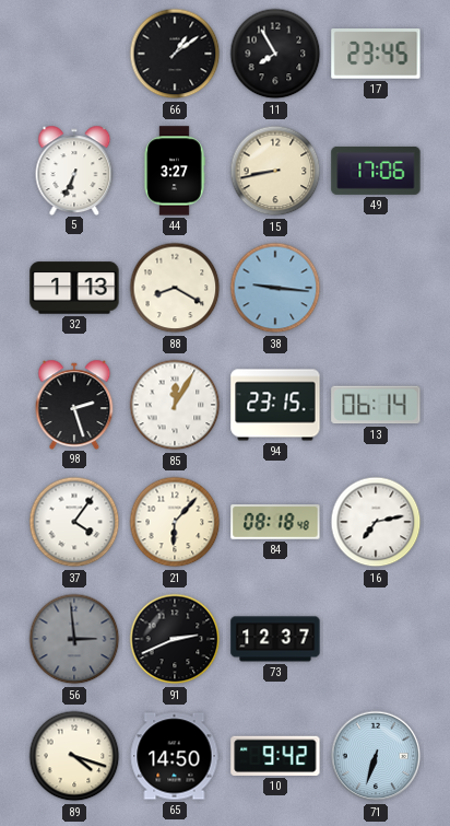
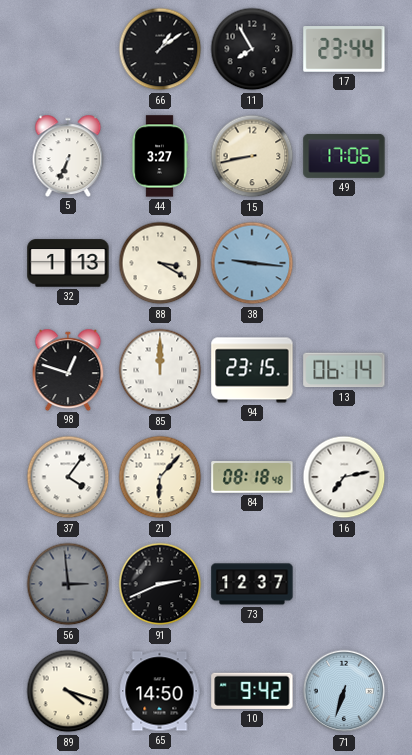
17: 23:45 -> 23:44
88: 8:20 -> 3:20
98: 2:27 -> 12:48
85: 12:05 -> 12:00
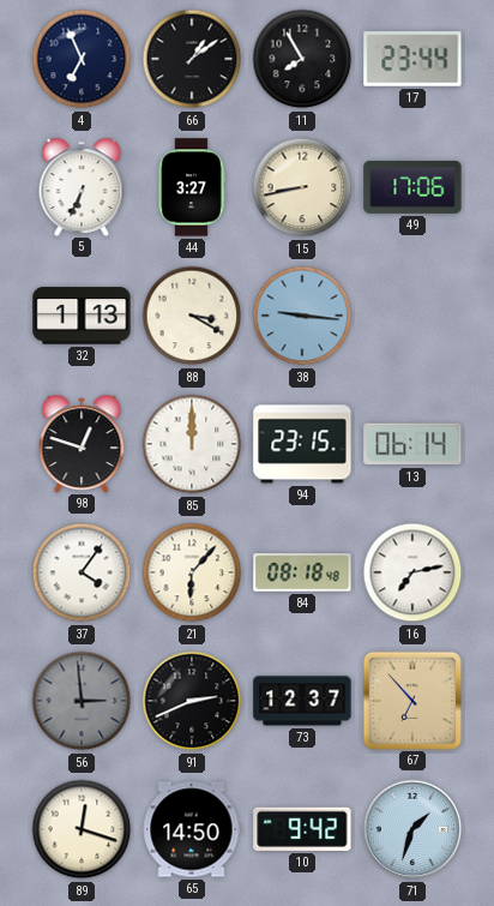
4: none -> 6:56
67: none -> 6:53
89: 4:18 -> 12:18
71: 6:33 -> 1:33
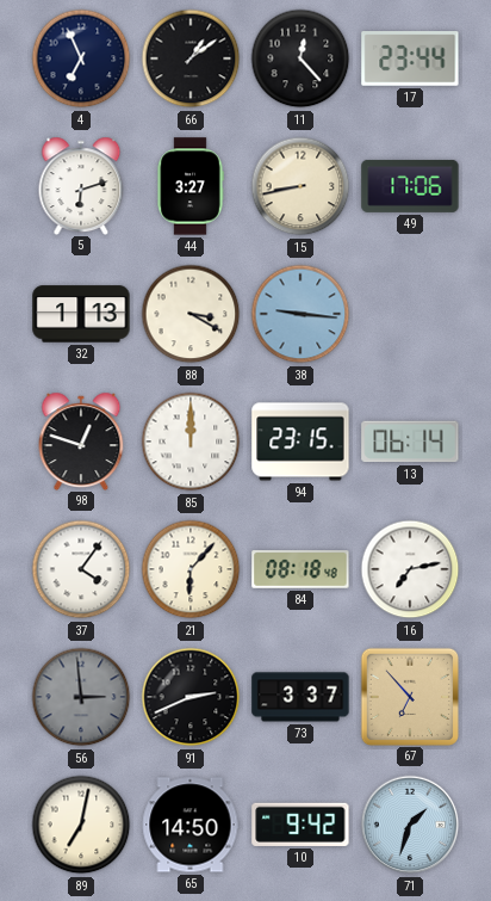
11: 7:55 -> 12:23
5: 6:34 -> 6:12
73: 12:37 -> 3:37
89: 12:18 -> 7:02
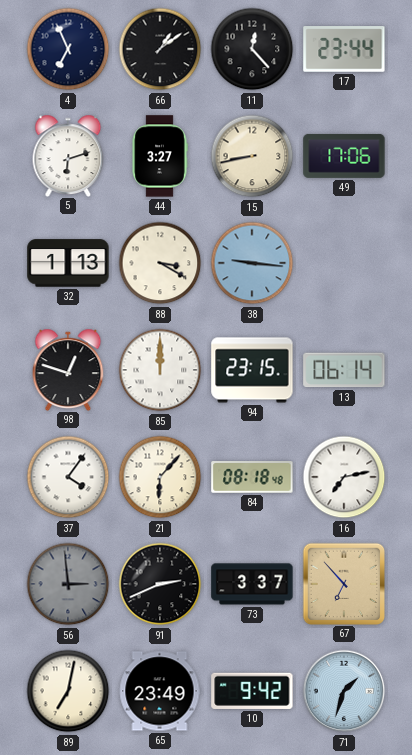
65: 14:50 -> 23:49
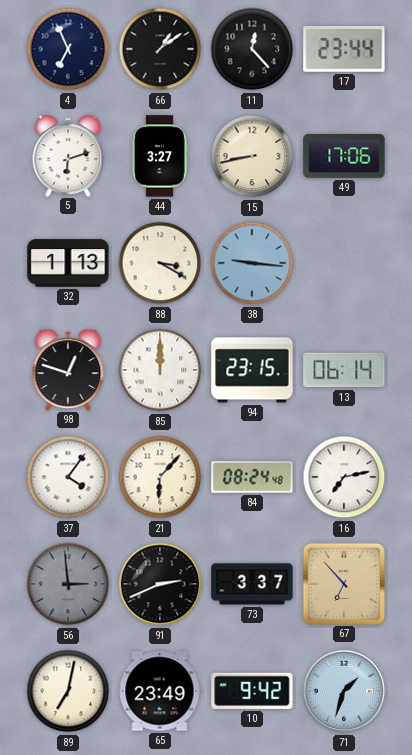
84: 08:18 -> 08:24
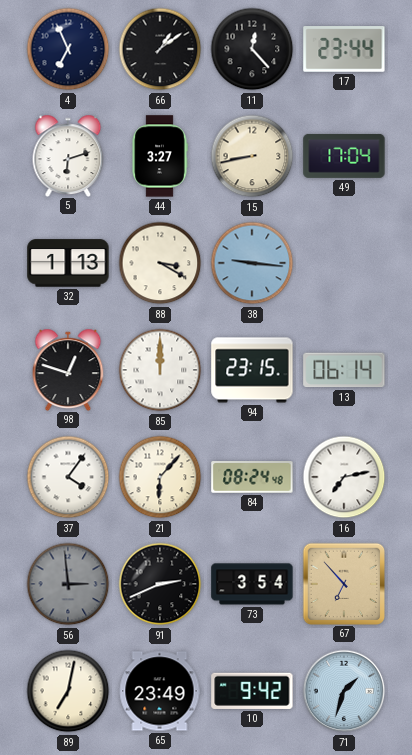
49: 17:06 -> 17:04
73: 3:37 -> 3:54
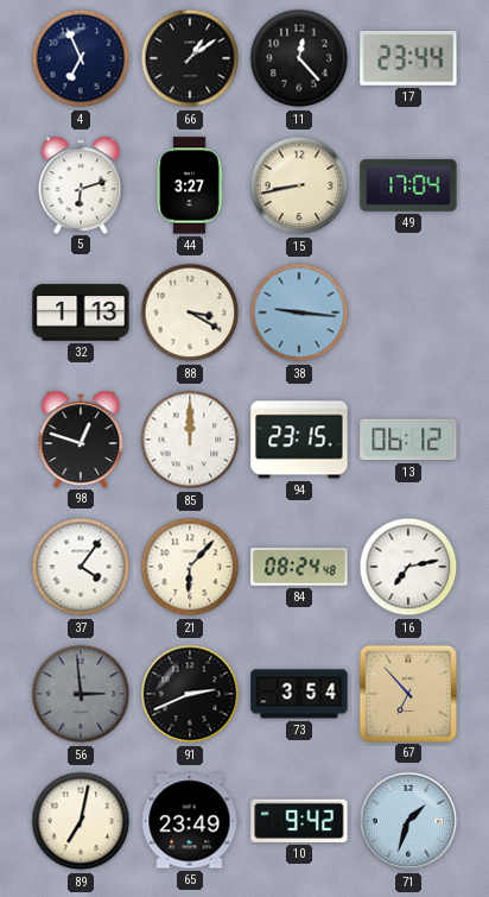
13: 06:14 -> 06:12
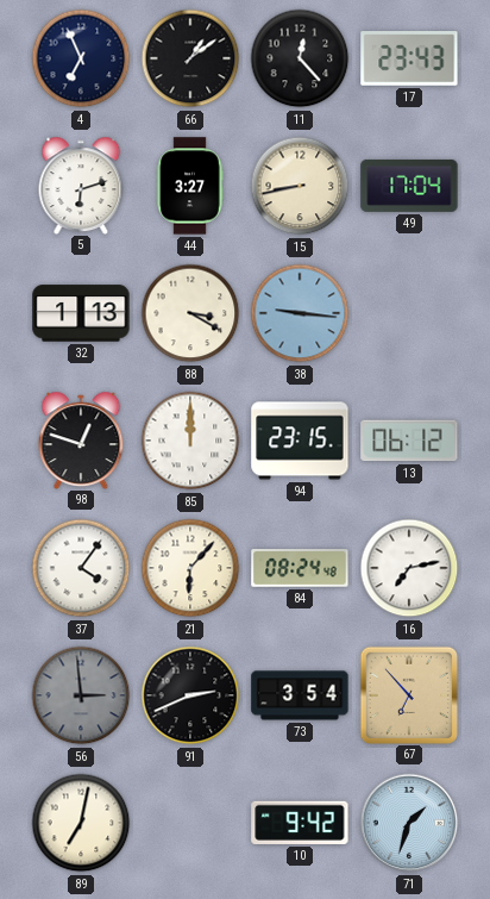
17: 23:44 -> 23:43
65: 23:49 -> none
